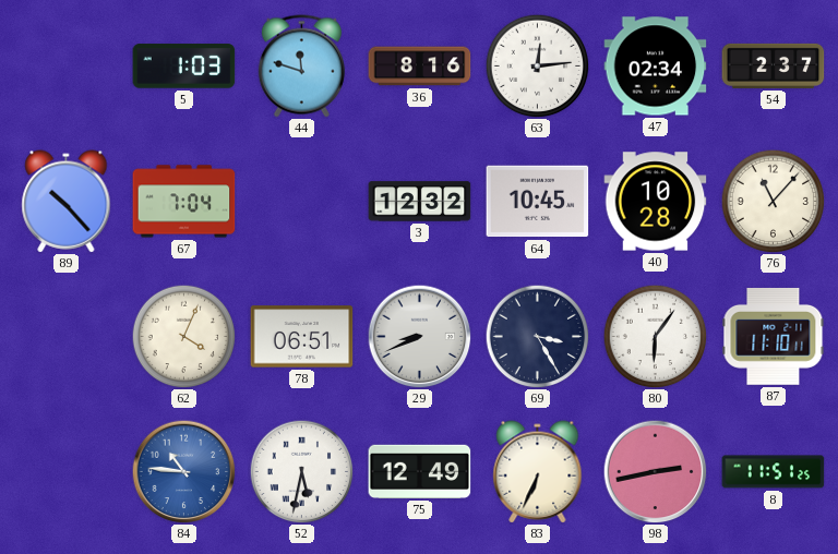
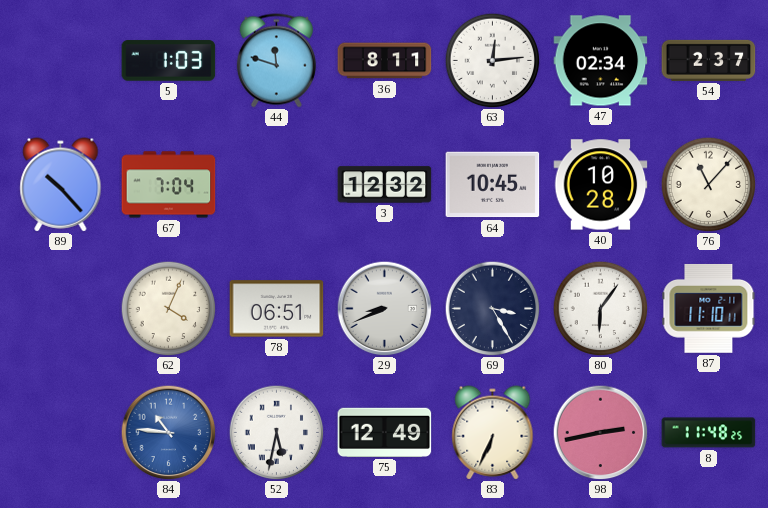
36: 8:16 -> 8:11
8: 11:51 -> 11:48
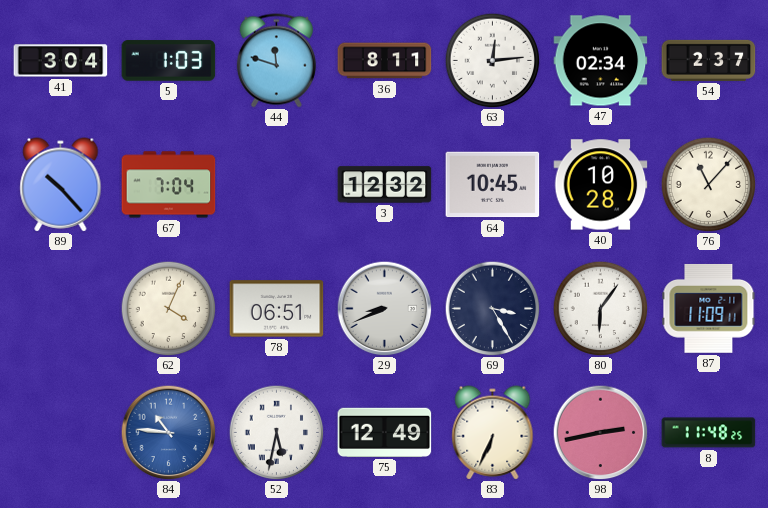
41: none -> 3:04
87: 11:10 -> 11:09
